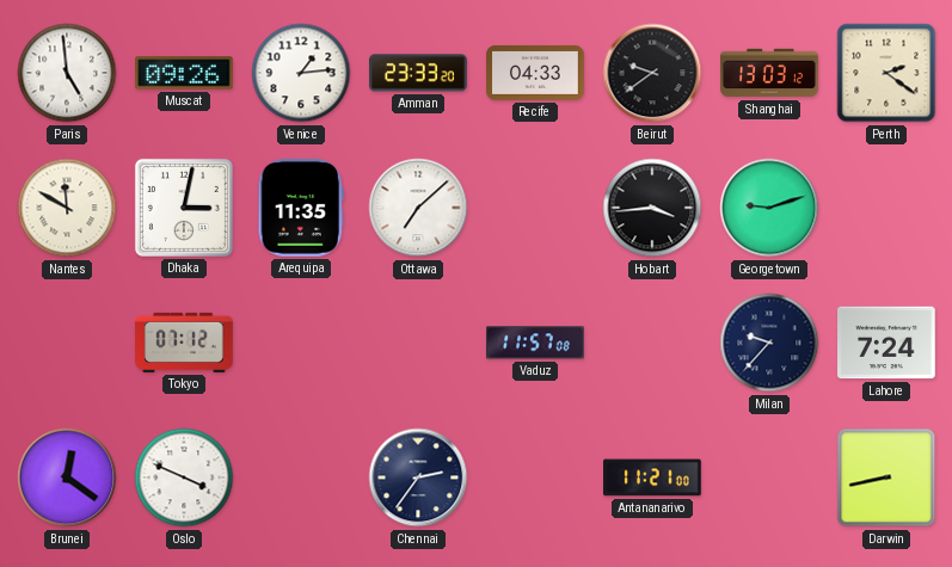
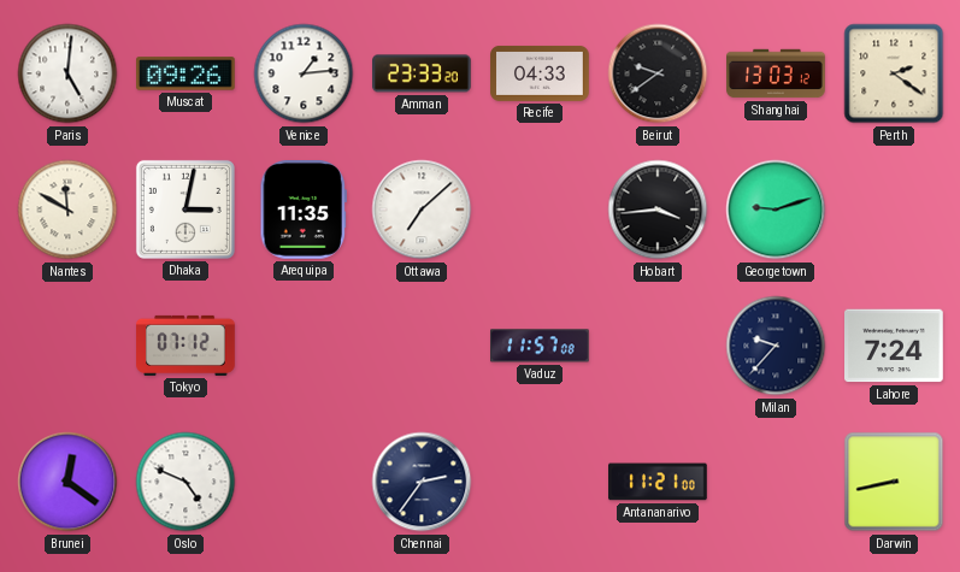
Paris: 4:59 -> 5:01
Oslo: 3:49 -> 4:49
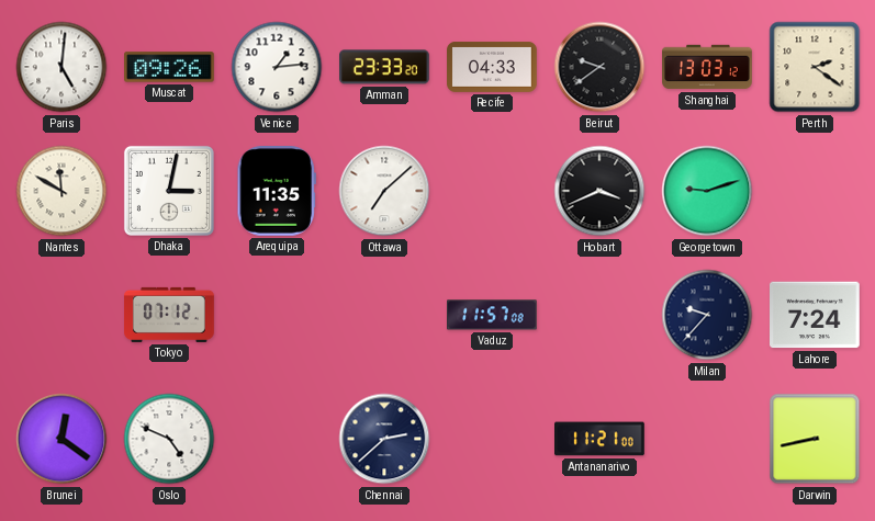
Hobart: 3:44 -> 3:41
Chennai: 2:36 -> 2:38
